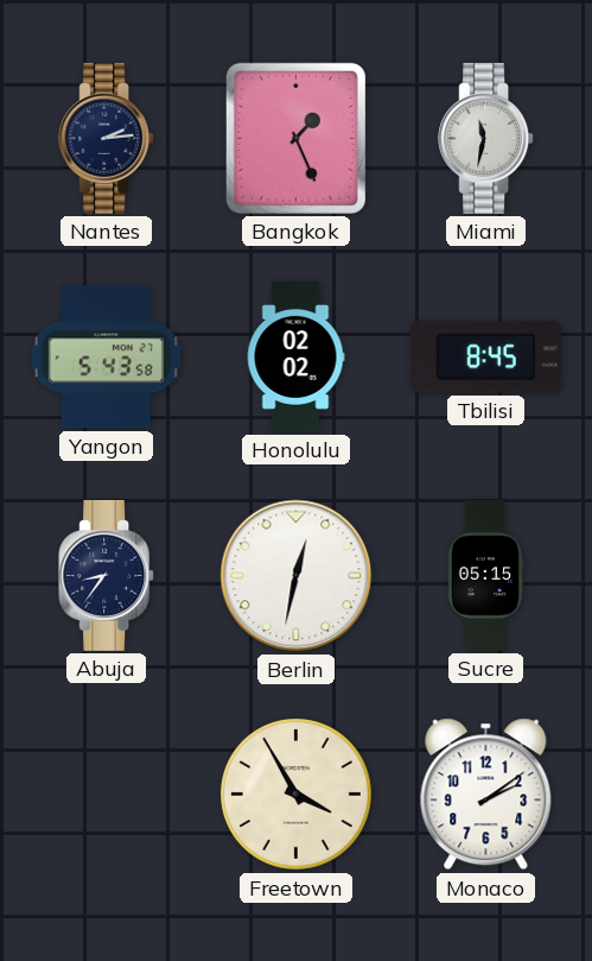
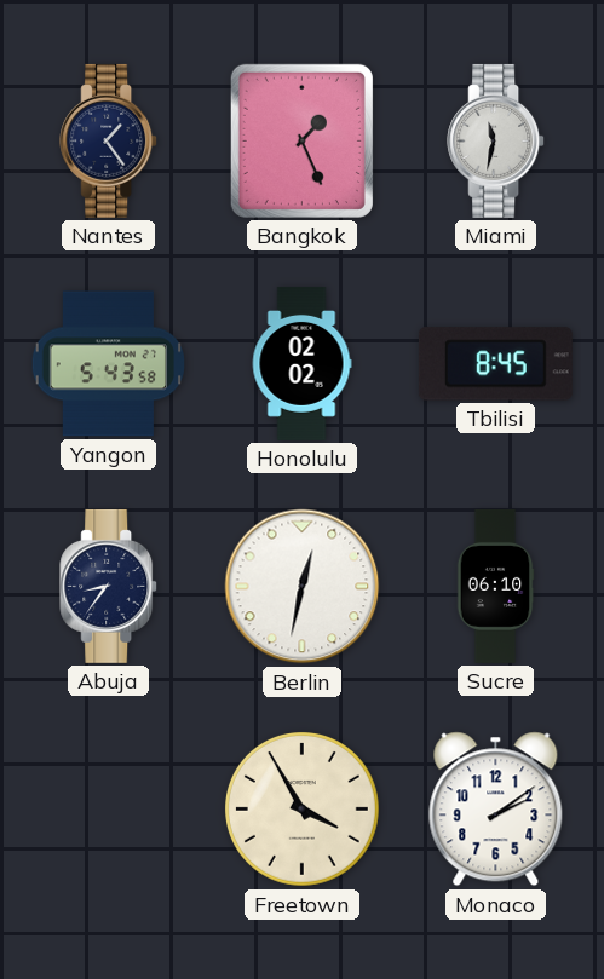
Nantes: 2:14 -> 1:24
Sucre: 05:15 -> 06:10
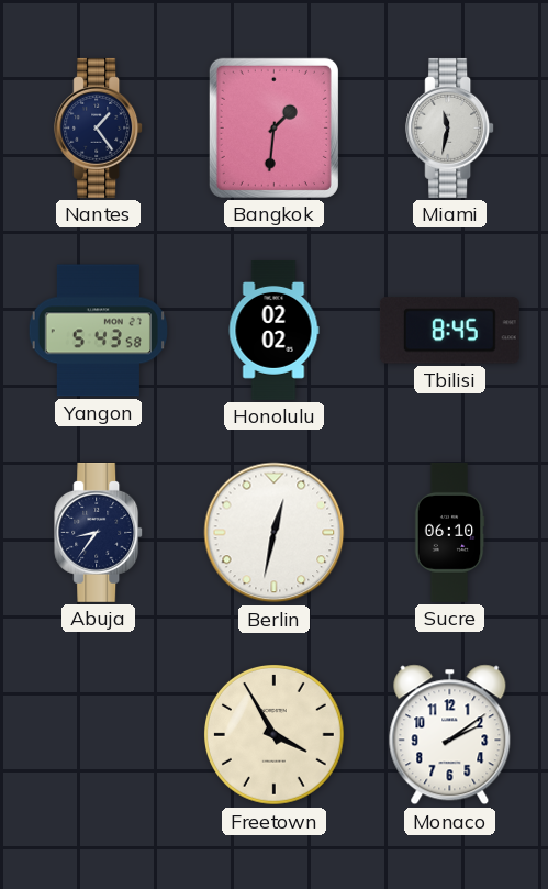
Bangkok: 1:26 -> 1:31
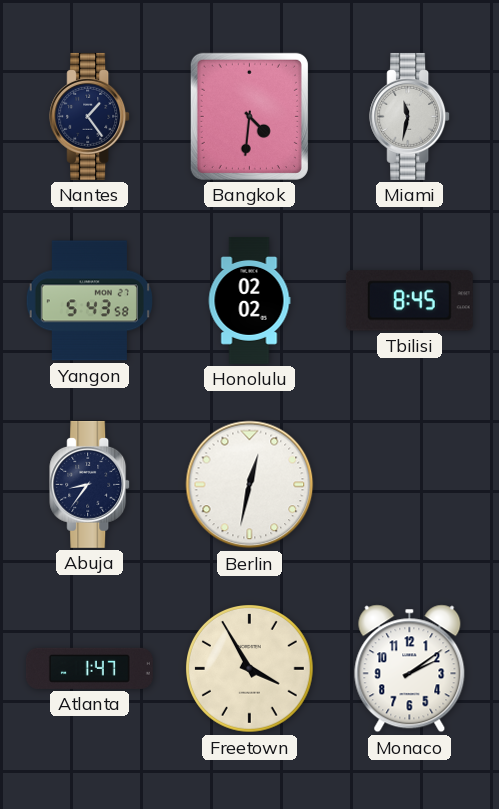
Bangkok: 1:31 -> 4:31
Sucre: 06:10 -> none
Atlanta: none -> 1:47
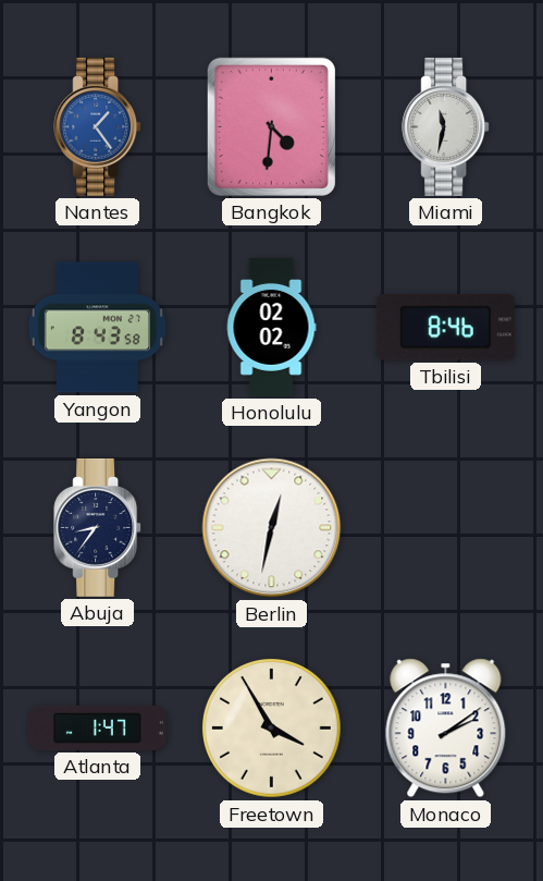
Nantes dial: navy -> blue
Yangon: 5:43 -> 8:43
Tbilisi: 8:45 -> 8:46
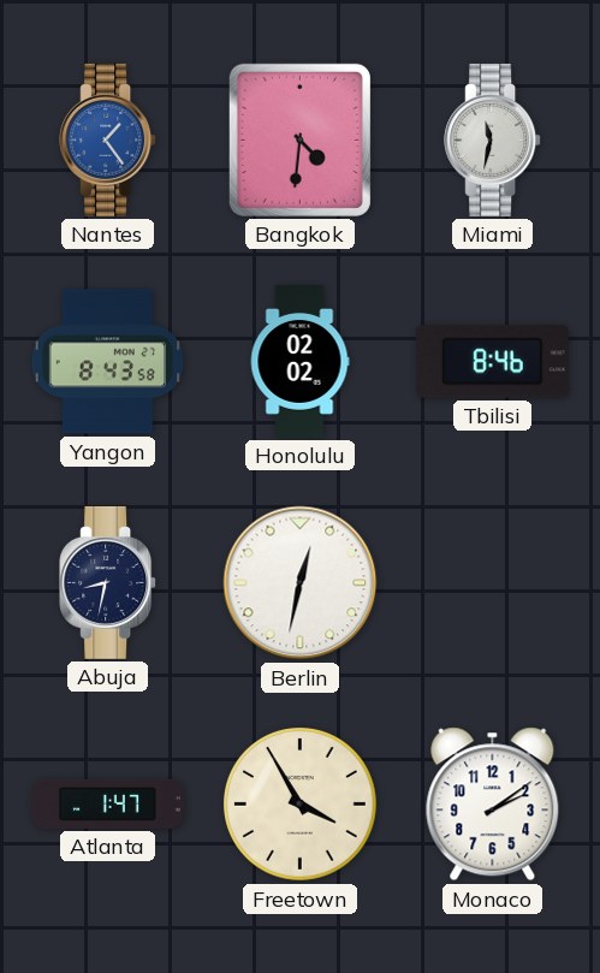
Abuja: 8:36 -> 8:32
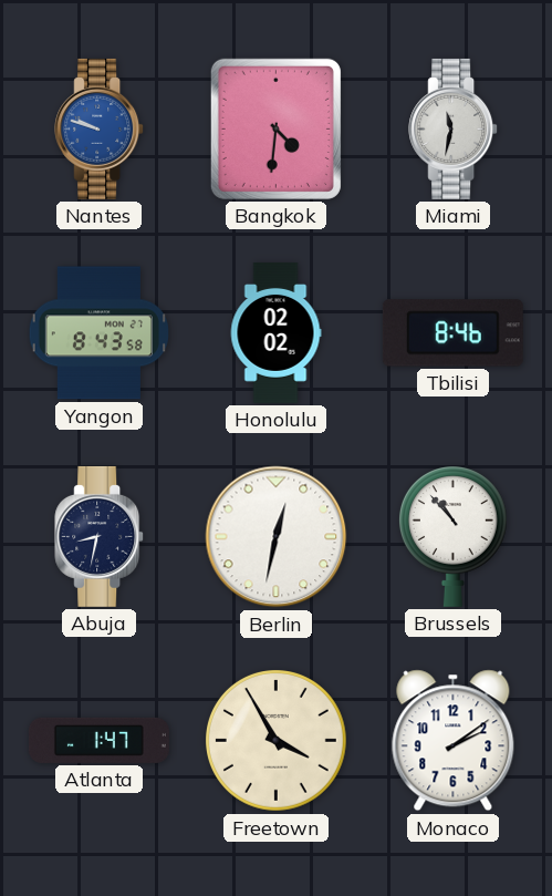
Nantes: 1:24 -> 9:48
Brussels: none -> 10:53
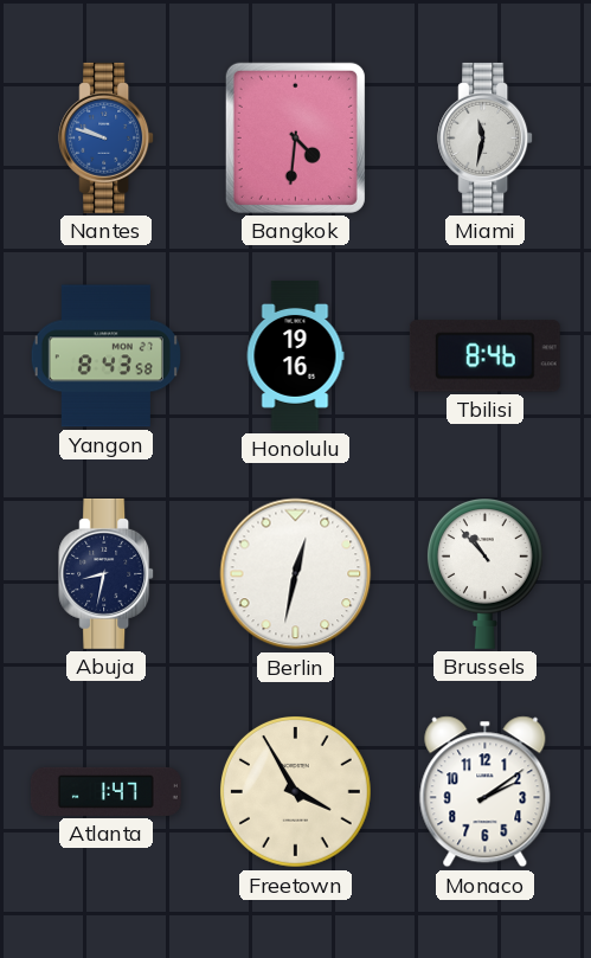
Honolulu: 02:02 -> 19:16
